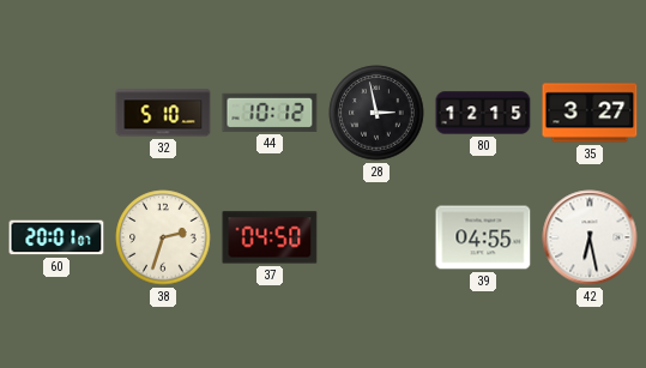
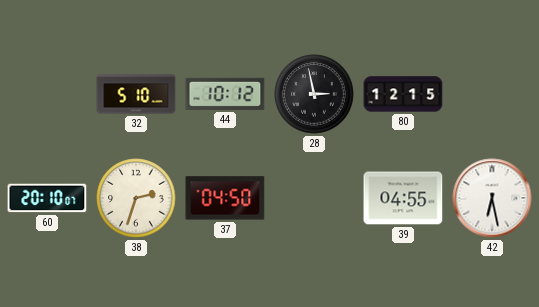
35: 3:27 -> none
60: 20:01 -> 20:10
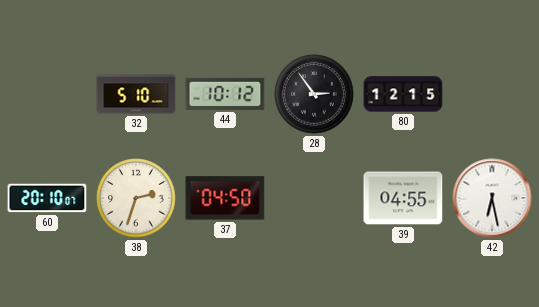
28: 2:58 -> 2:54
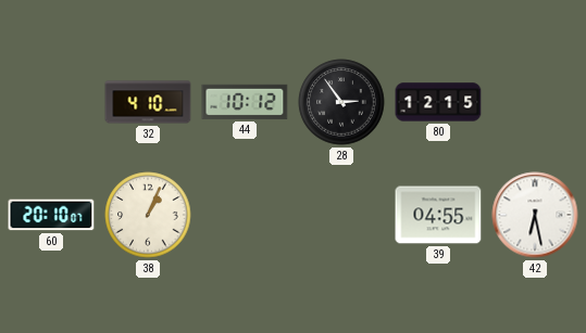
32: 5:10 -> 4:10
38: 2:33 -> 1:04
37: 04:50 -> none
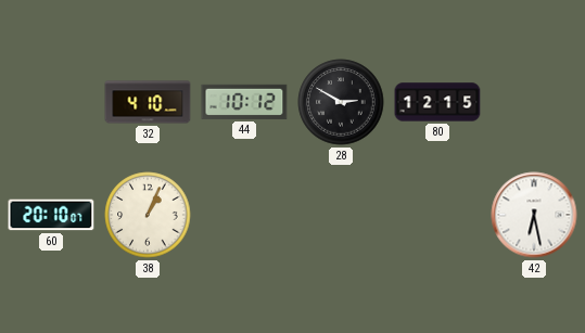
28: 2:54 -> 2:50
39: 04:55 -> none
